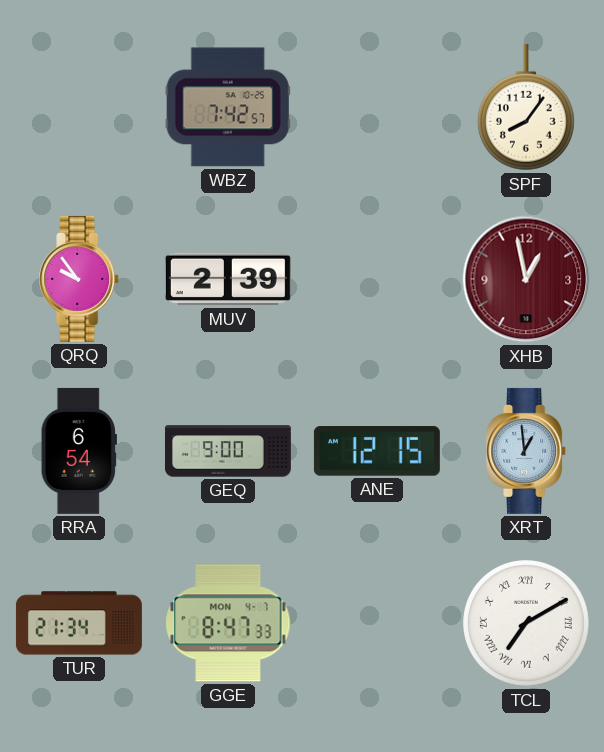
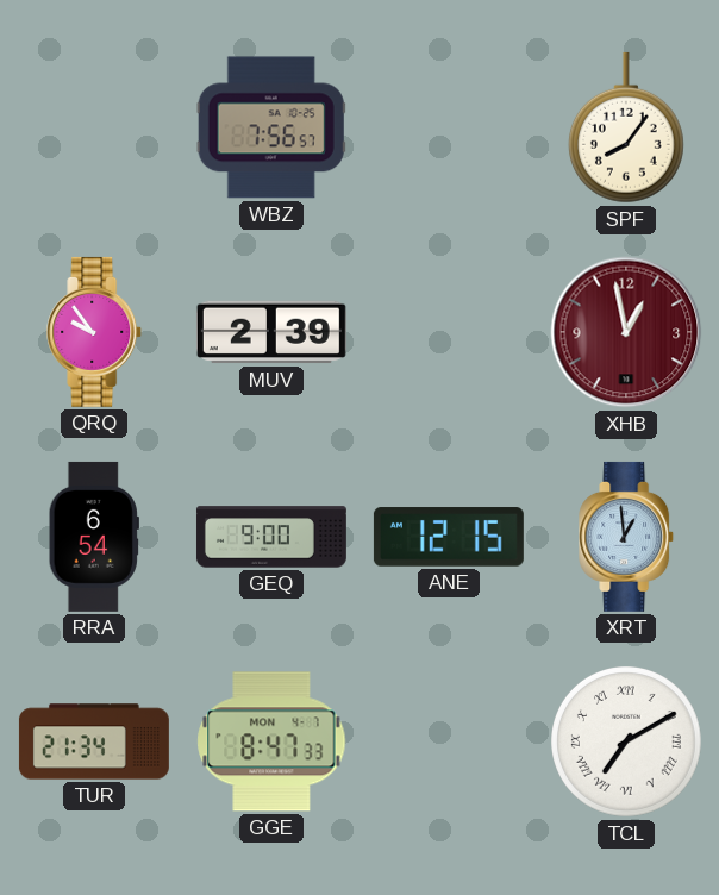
WBZ: 7:42 -> 7:56
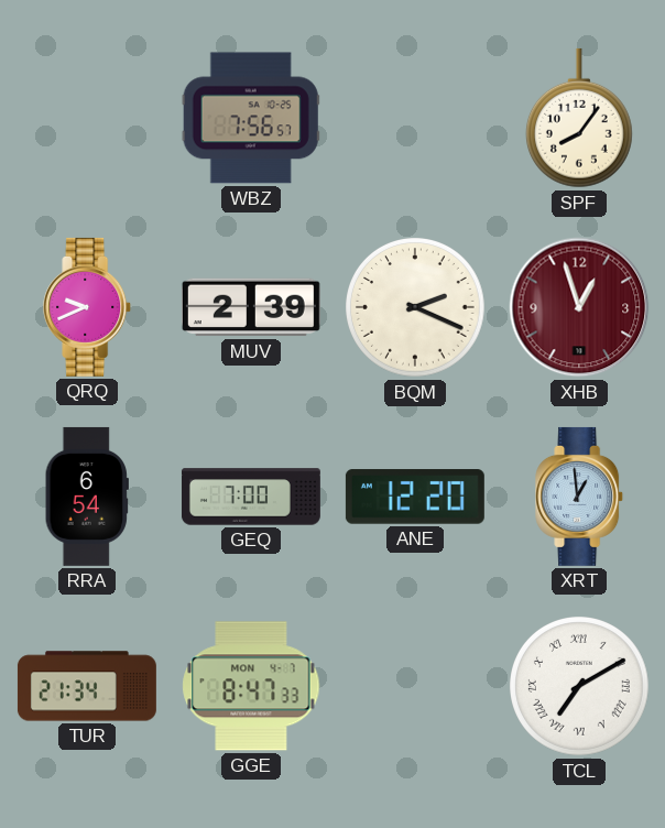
QRQ: 9:54 -> 9:41
BQM: none -> 2:19
XHB: 12:58 -> 12:57
GEQ: 9:00 -> 7:00
ANE: 12:15 -> 12:20
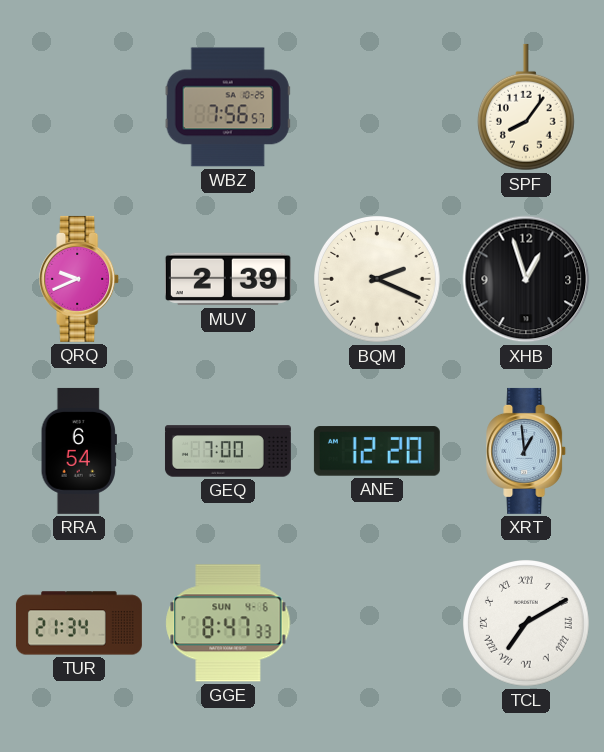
XHB dial: burgundy -> black
GGE date: MON 4-7 -> SUN 4-6
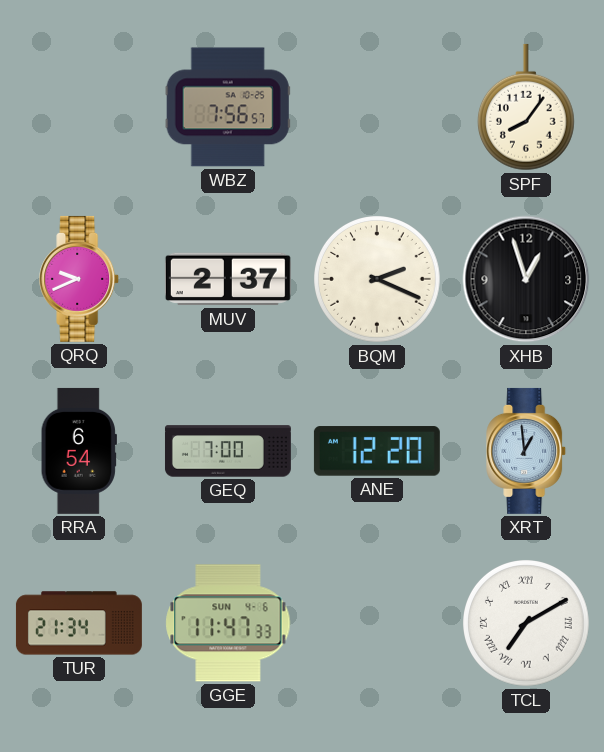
MUV: 2:39 -> 2:37
GGE: 8:47 -> 11:47
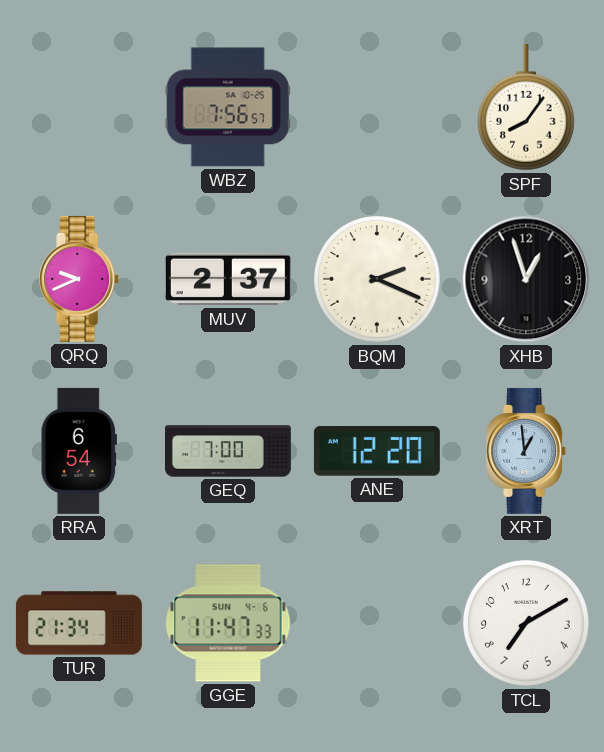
TCL numerals: Roman -> Arabic
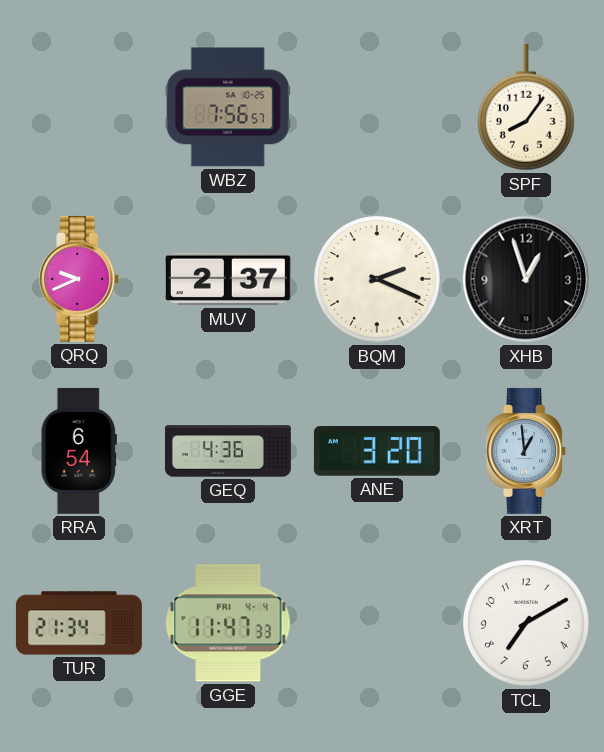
GEQ: 7:00 -> 4:36
ANE: 12:20 -> 3:20
GGE date: SUN 4-6 -> FRI 4-4
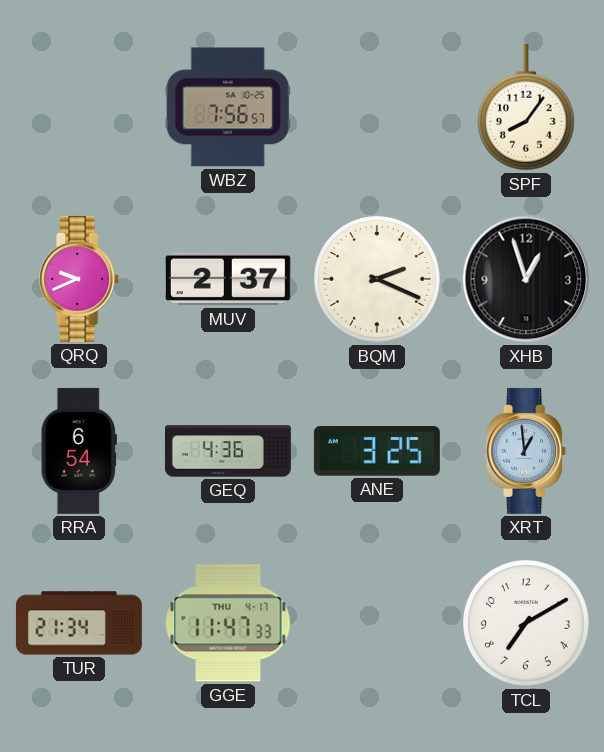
ANE: 3:20 -> 3:25
GGE date: FRI 4-4 -> THU 4-17
